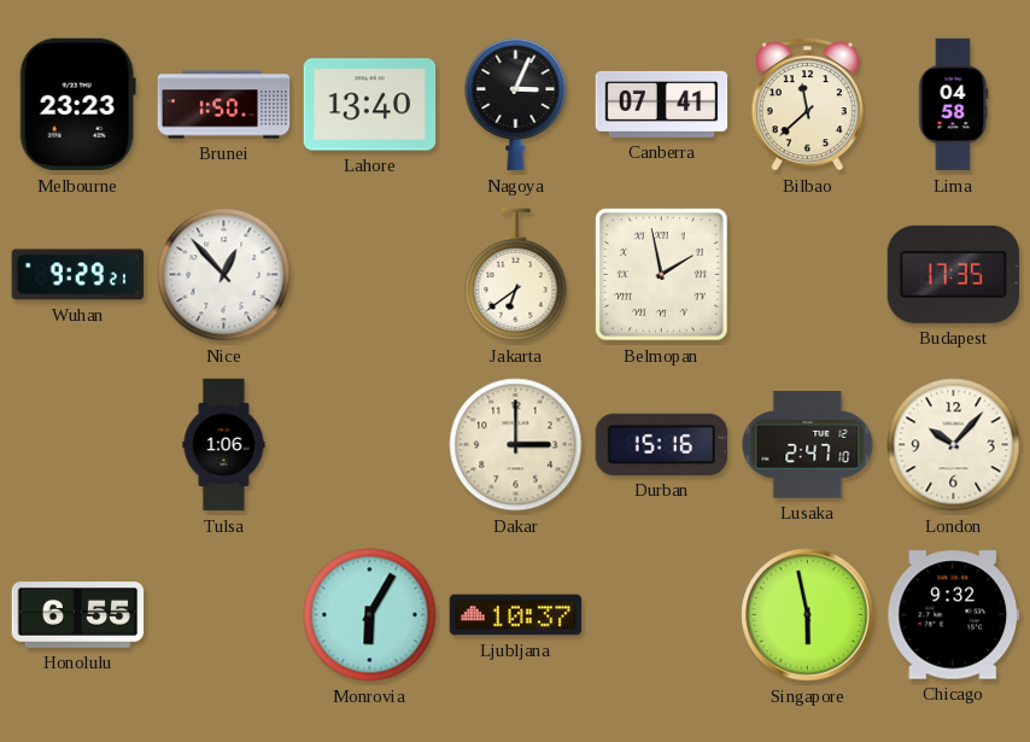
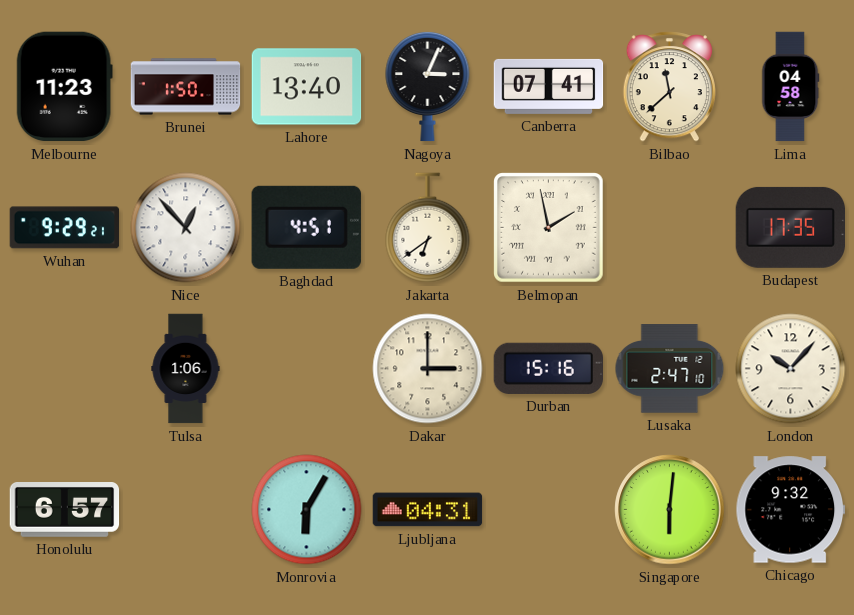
Melbourne: 23:23 -> 11:23
Baghdad: none -> 4:51
Honolulu: 6:55 -> 6:57
Ljubljana: 10:37 -> 04:31
Singapore: 5:58 -> 6:01
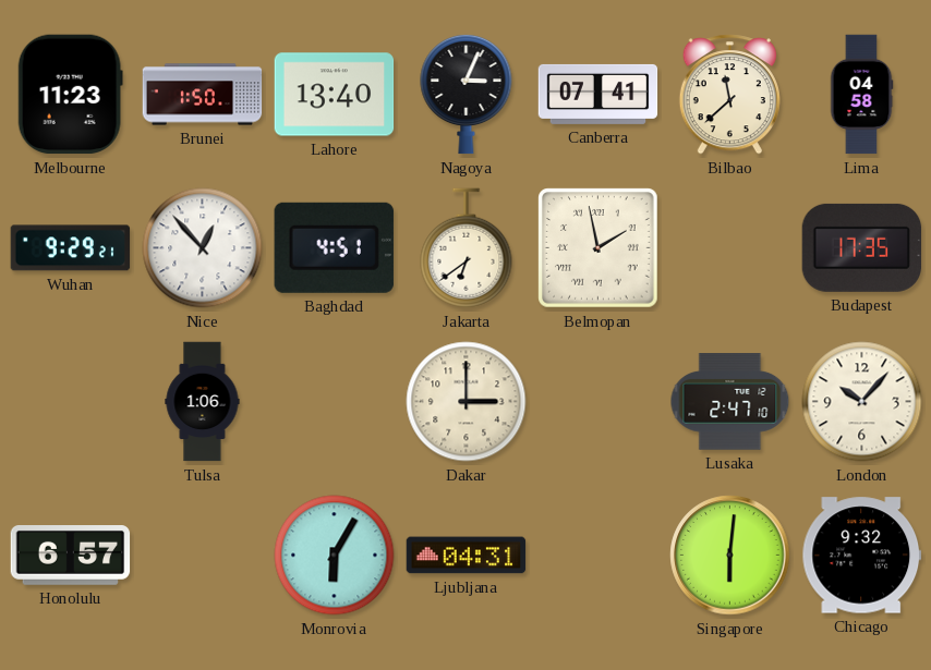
Durban: 15:16 -> none
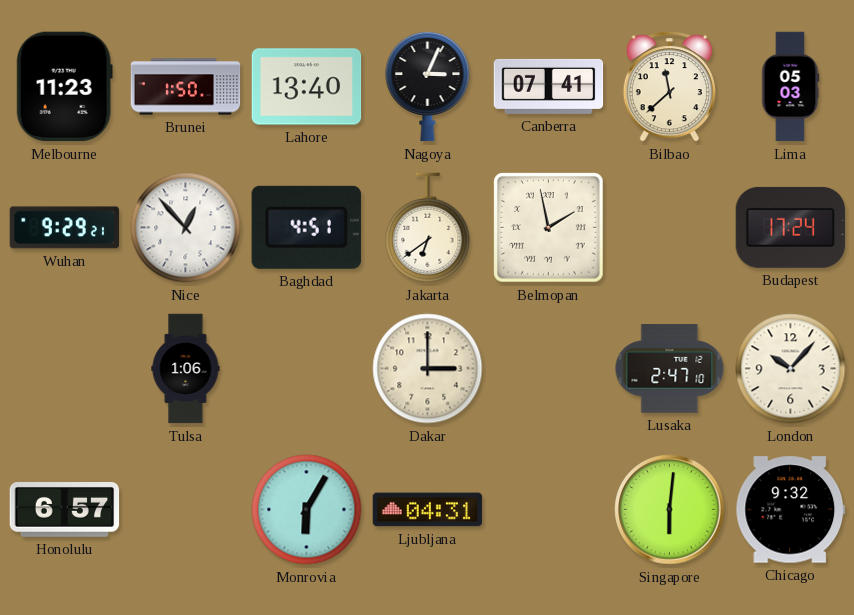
Lima: 04:58 -> 05:03
Budapest: 17:35 -> 17:24
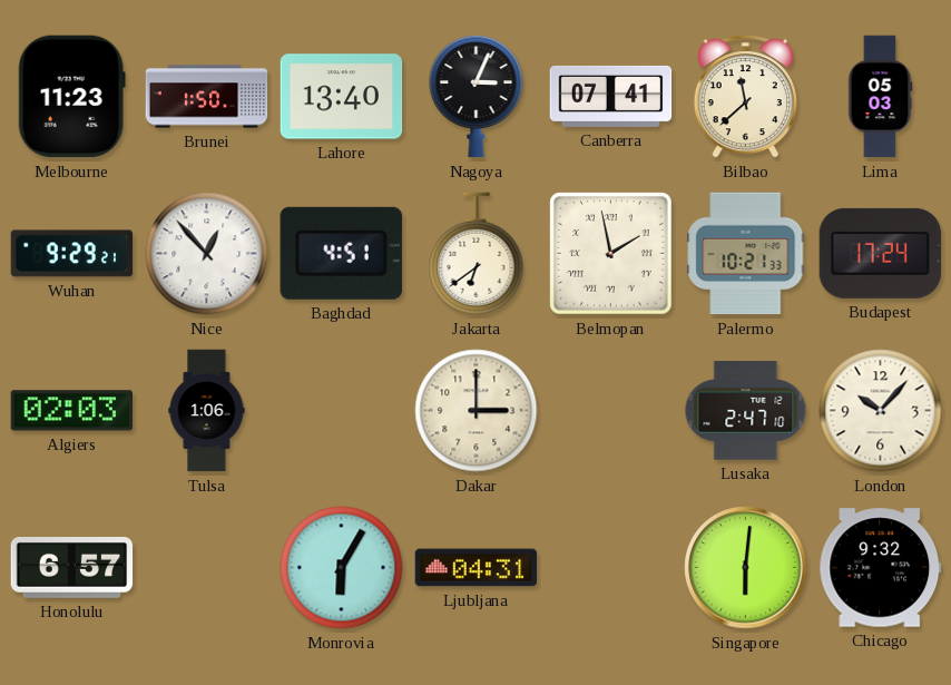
Palermo: none -> 10:21
Algiers: none -> 02:03
